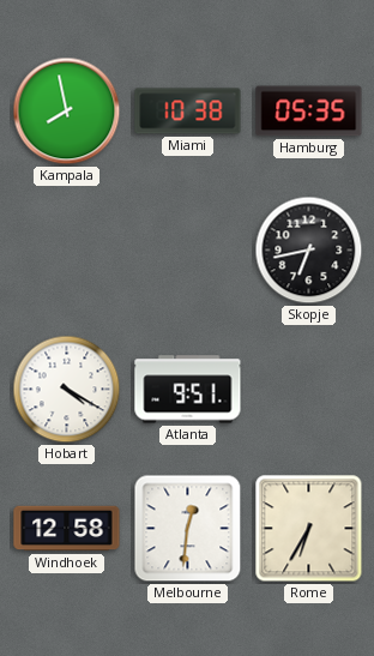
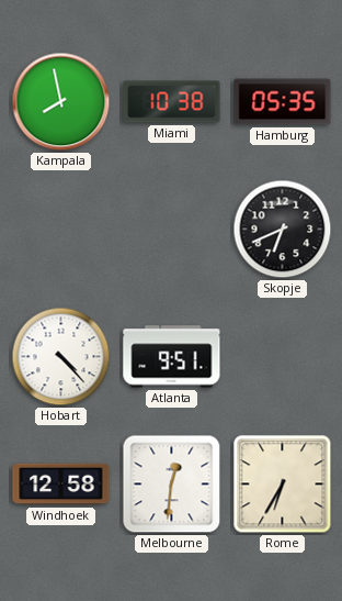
Skopje: 6:43 -> 6:41
Hobart: 4:20 -> 4:23
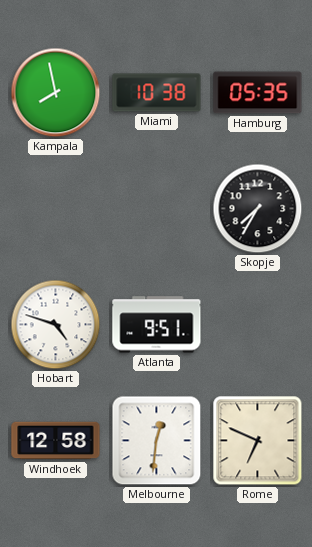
Skopje: 6:41 -> 7:35
Hobart: 4:23 -> 4:48
Rome: 6:35 -> 6:49
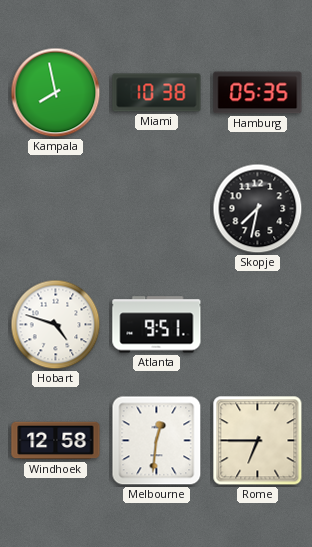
Skopje: 7:35 -> 7:32
Rome: 6:49 -> 6:45
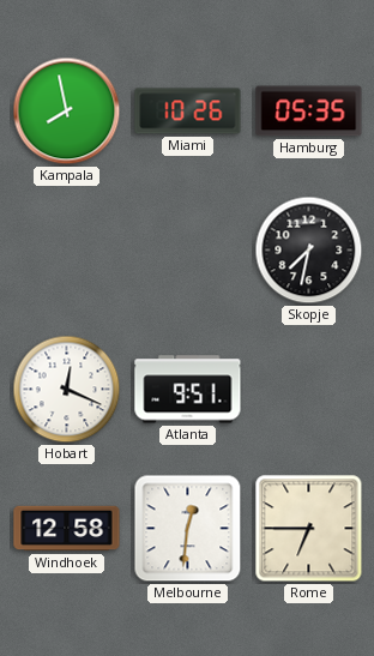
Miami: 10:38 -> 10:26
Hobart: 4:48 -> 12:19
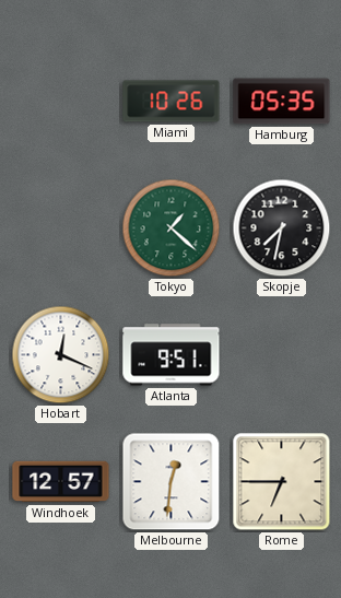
Kampala: 7:58 -> none
Tokyo: none -> 1:22
Windhoek: 12:58 -> 12:57
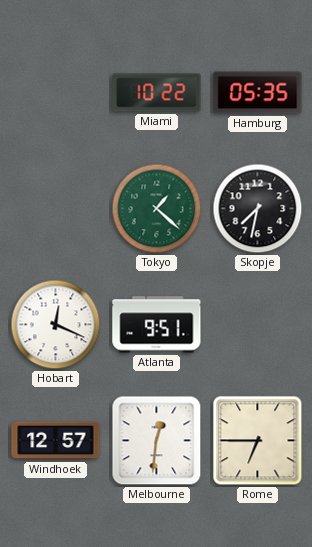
Miami: 10:26 -> 10:22
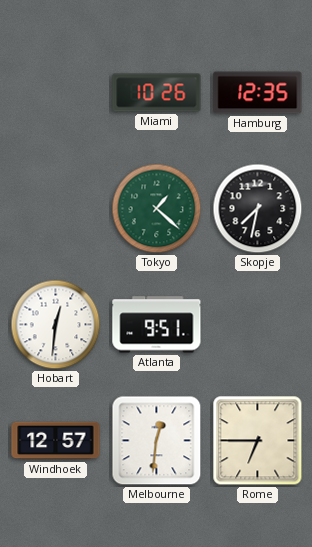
Miami: 10:22 -> 10:26
Hamburg: 05:35 -> 12:35
Hobart: 12:19 -> 12:31
